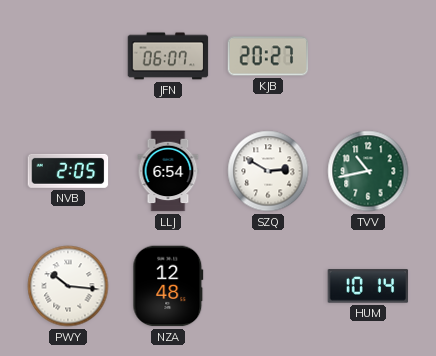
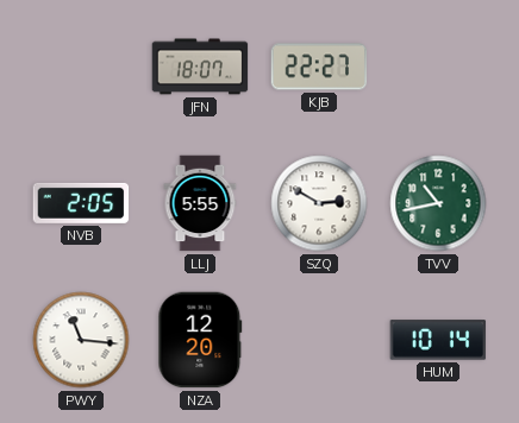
JFN: 06:07 -> 18:07
KJB: 20:27 -> 22:27
LLJ: 6:54 -> 5:55
PWY: 10:16 -> 11:16
NZA: 12:48 -> 12:20
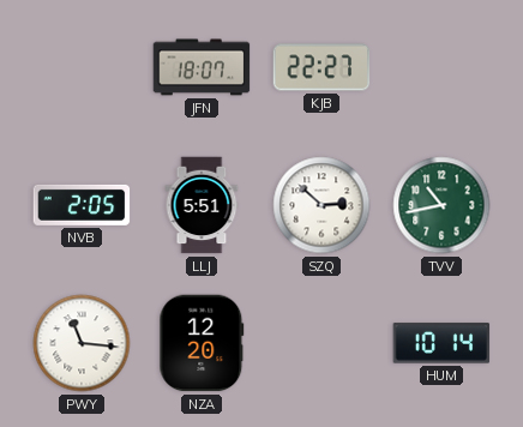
LLJ: 5:55 -> 5:51
SZQ: 2:50 -> 2:52
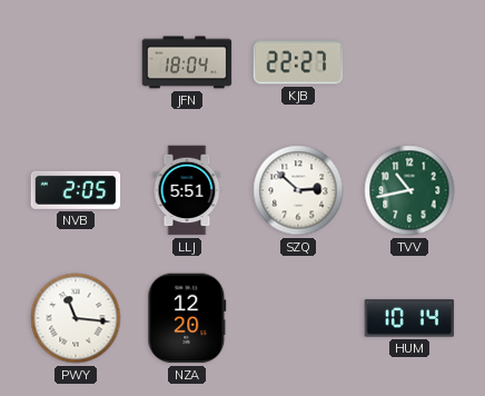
JFN: 18:07 -> 18:04
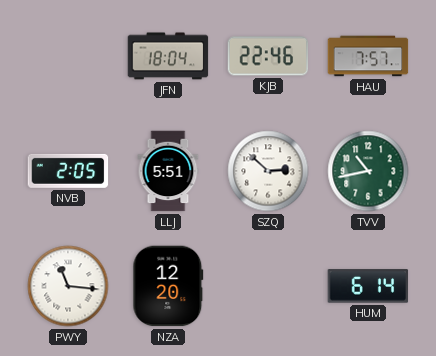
KJB: 22:27 -> 22:46
HAU: none -> 7:57
HUM: 10:14 -> 6:14
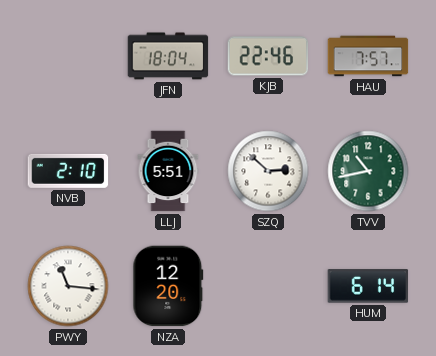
NVB: 2:05 -> 2:10
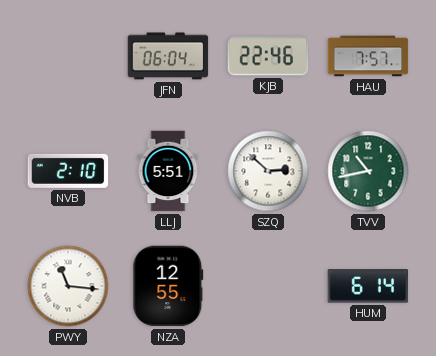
JFN: 18:04 -> 06:04
NZA: 12:20 -> 12:55
